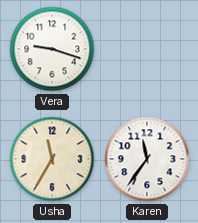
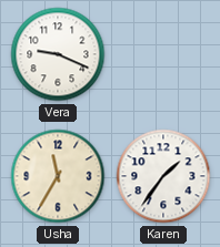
Vera: 9:18 -> 9:19
Karen: 11:36 -> 1:36
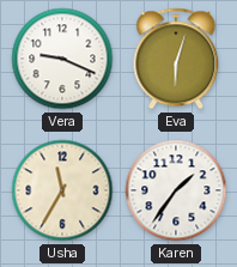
Eva: none -> 6:03
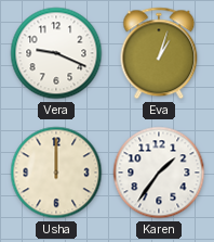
Eva: 6:03 -> 1:03
Usha: 11:35 -> 12:00
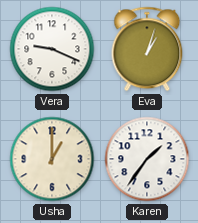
Usha: 12:00 -> 1:00
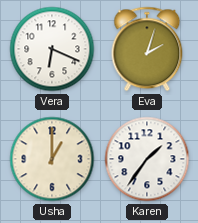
Vera: 9:19 -> 6:19
Eva: 1:03 -> 2:03
